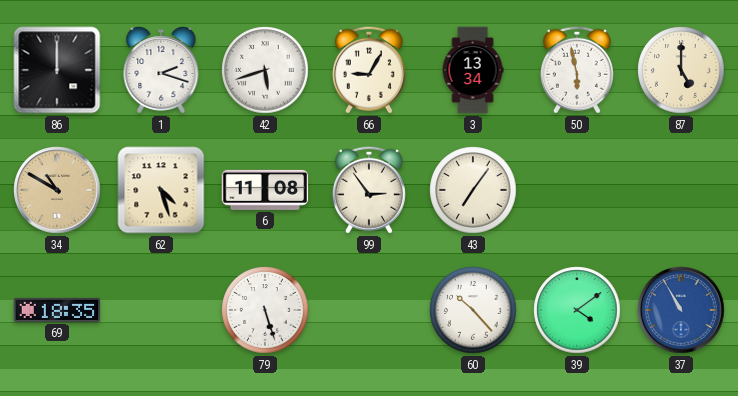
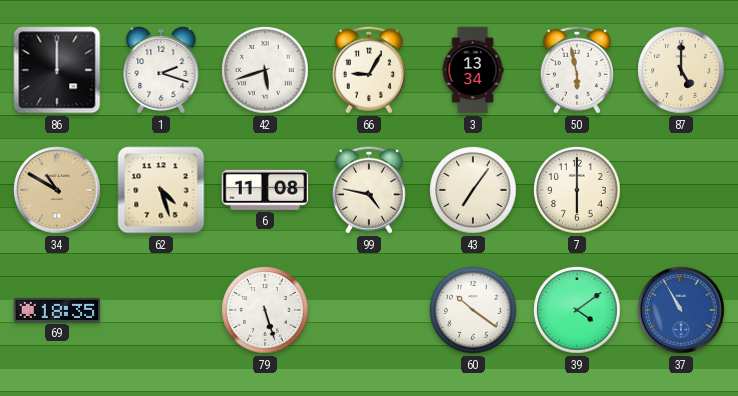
99: 2:54 -> 4:47
7: none -> 6:00
60: 10:23 -> 10:21
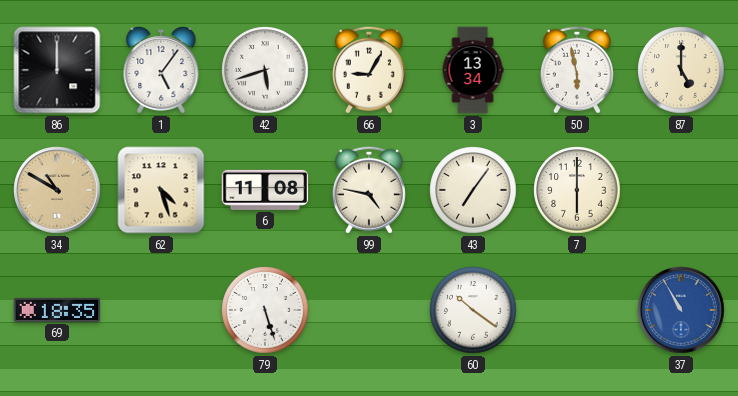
1: 2:18 -> 5:06
39: 4:09 -> none
